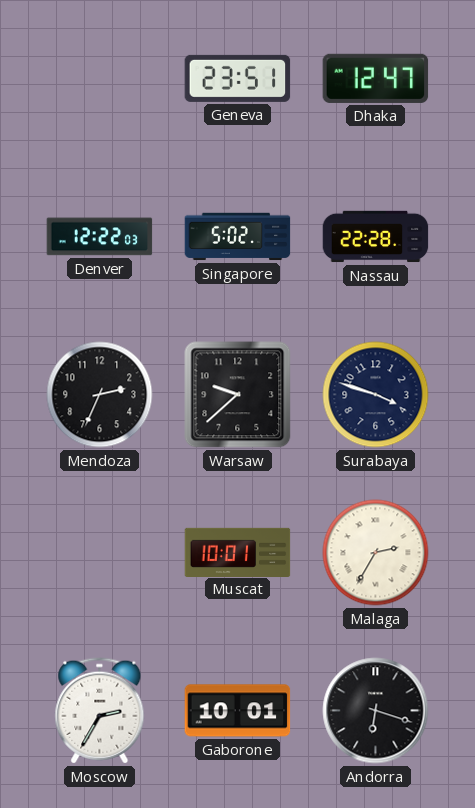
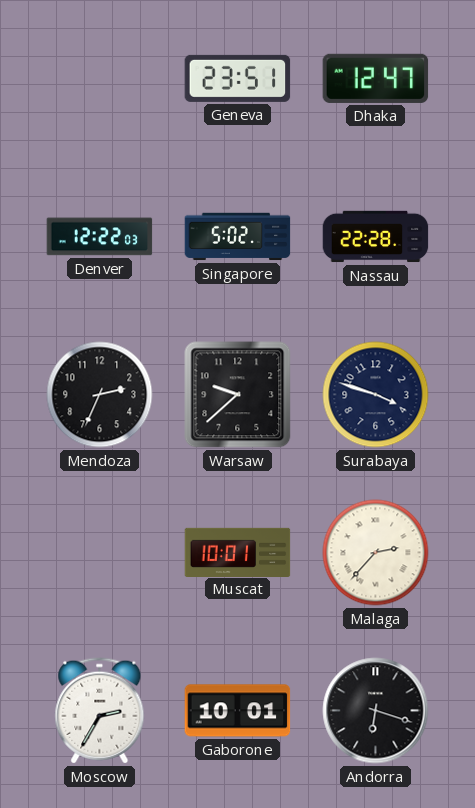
Malaga: 2:35 -> 2:37
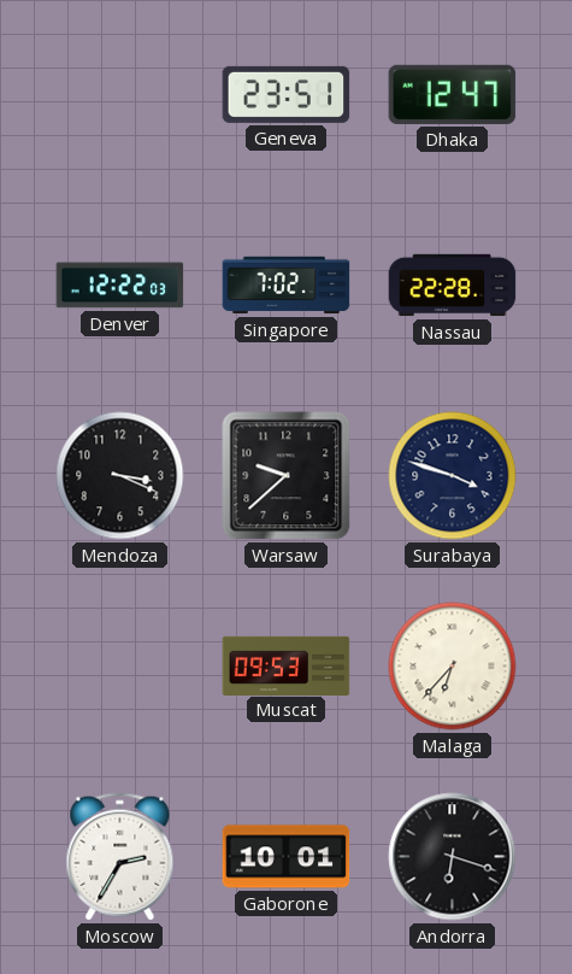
Singapore: 5:02 -> 7:02
Mendoza: 2:34 -> 3:19
Muscat: 10:01 -> 09:53
Malaga: 2:37 -> 6:37
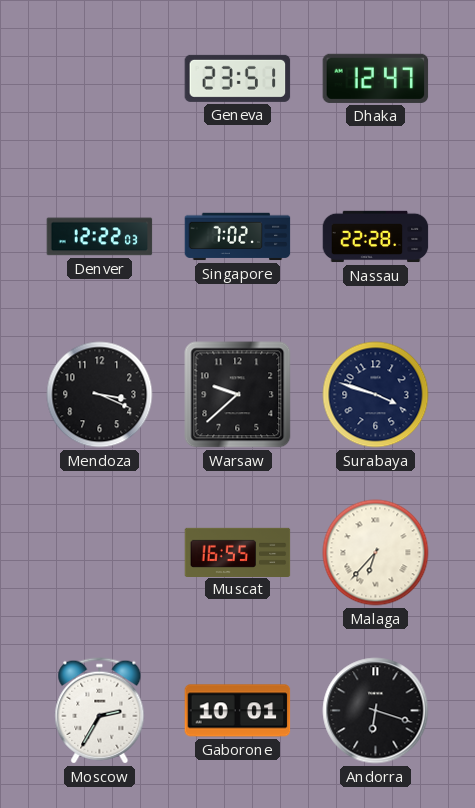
Muscat: 09:53 -> 16:55
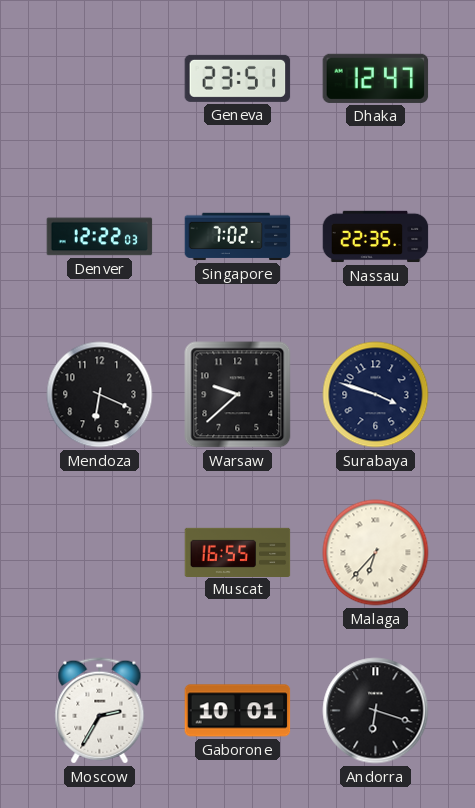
Nassau: 22:28 -> 22:35
Mendoza: 3:19 -> 6:19
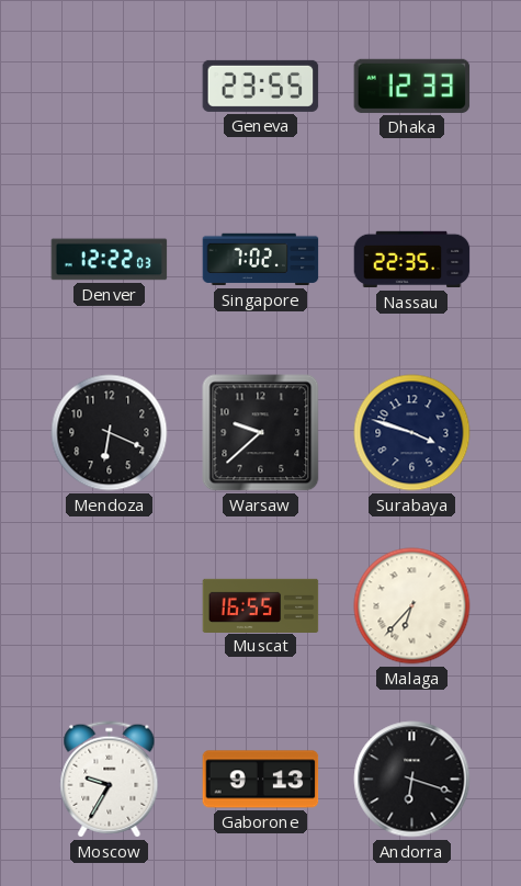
Geneva: 23:51 -> 23:55
Dhaka: 12:47 -> 12:33
Moscow: 2:35 -> 9:35
Gaborone: 10:01 -> 9:13
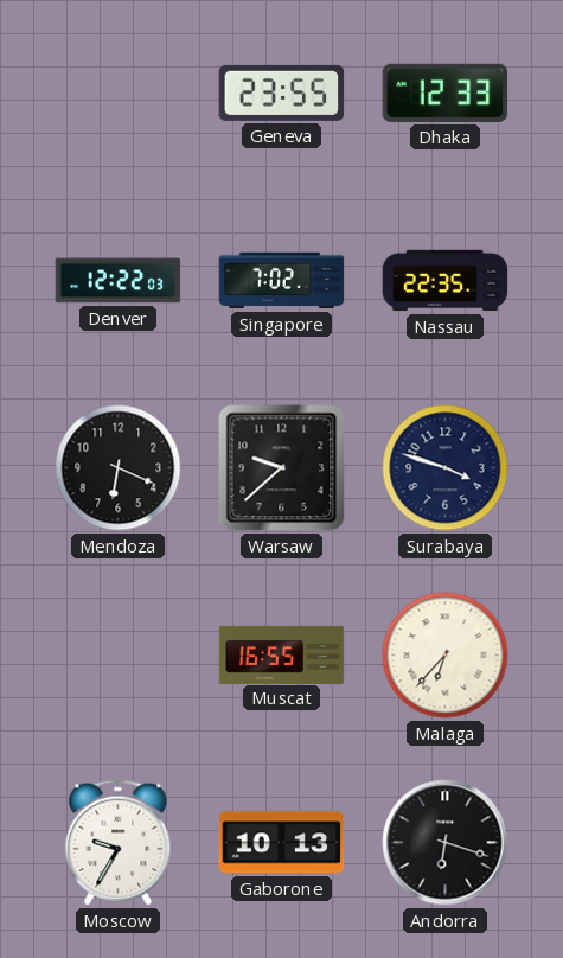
Gaborone: 9:13 -> 10:13
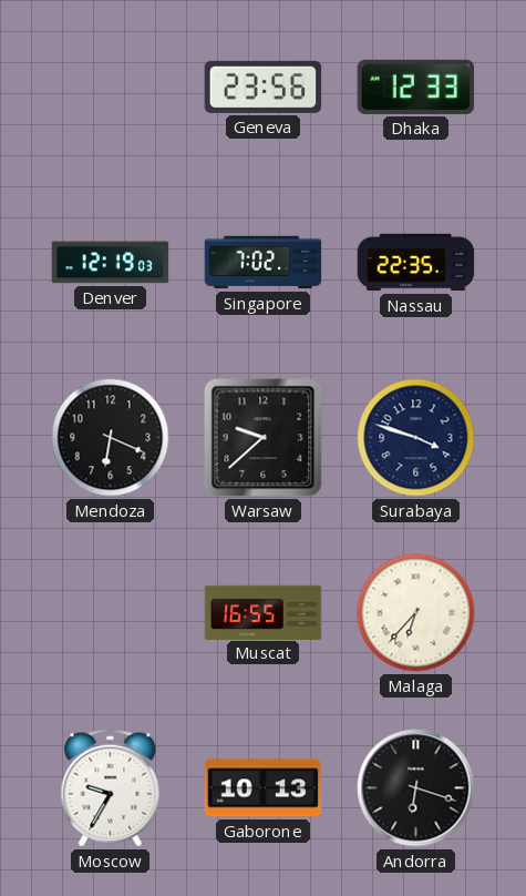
Geneva: 23:55 -> 23:56
Denver: 12:22 -> 12:19
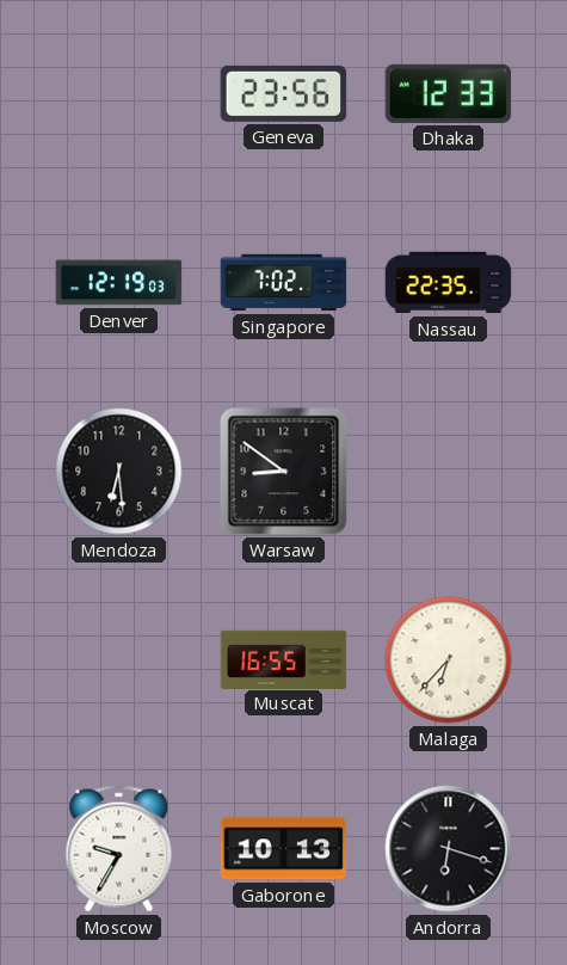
Mendoza: 6:19 -> 6:29
Warsaw: 9:38 -> 8:51
Surabaya: 3:48 -> none
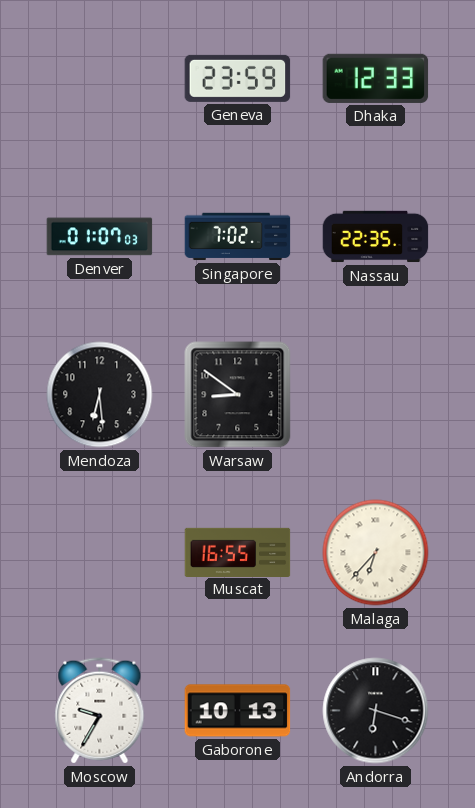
Geneva: 23:56 -> 23:59
Denver: 12:19 -> 01:07
